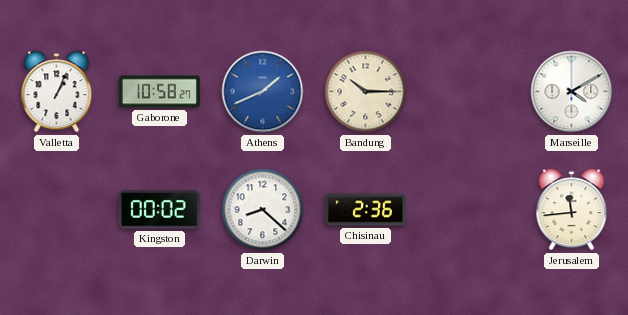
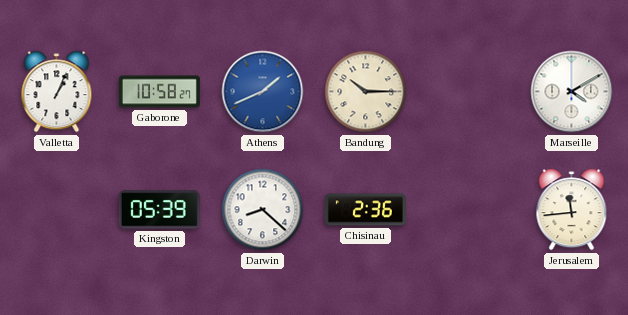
Kingston: 00:02 -> 05:39
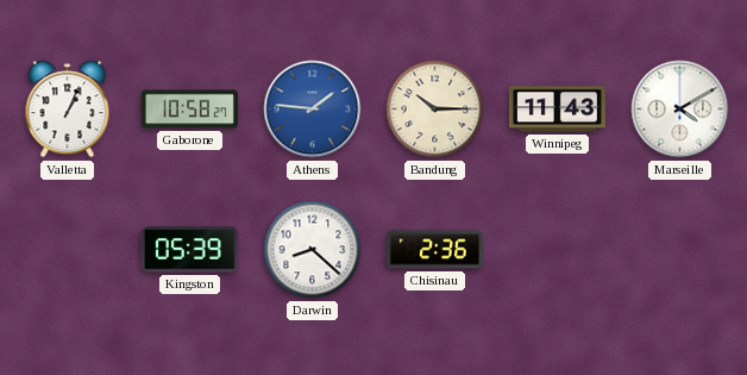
Athens: 1:41 -> 1:46
Winnipeg: none -> 11:43
Jerusalem: 11:44 -> none
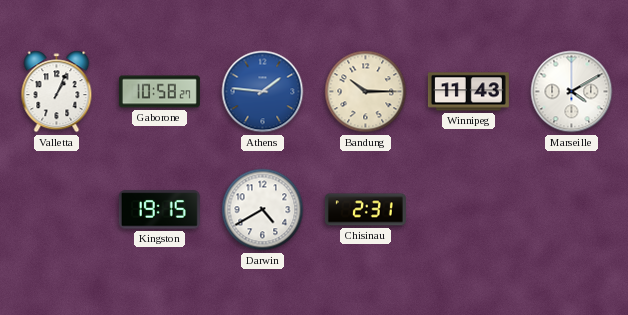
Kingston: 05:39 -> 19:15
Darwin: 8:22 -> 4:40
Chisinau: 2:36 -> 2:31
